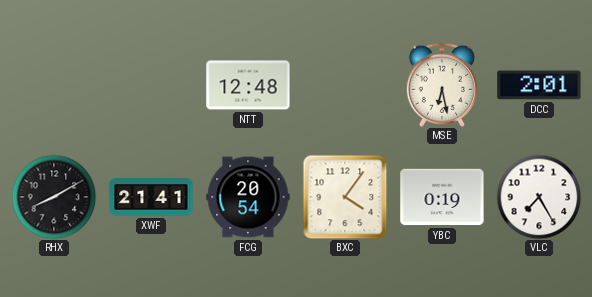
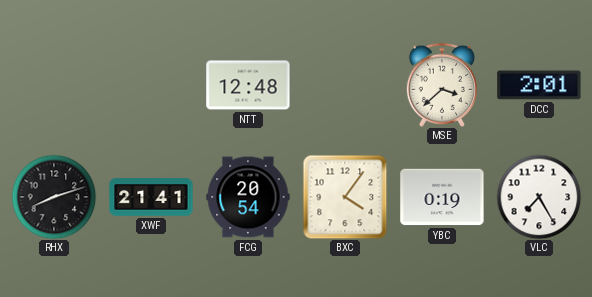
MSE: 6:28 -> 3:38
RHX: 8:10 -> 8:12
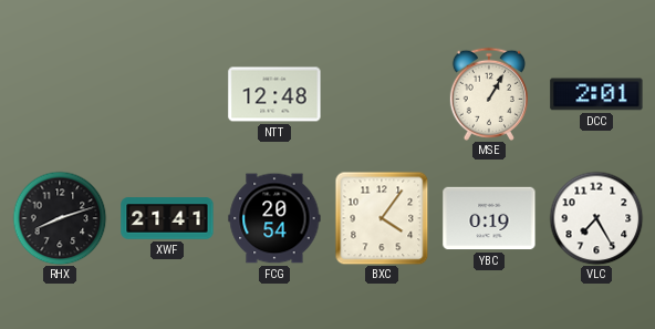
MSE: 3:38 -> 1:05
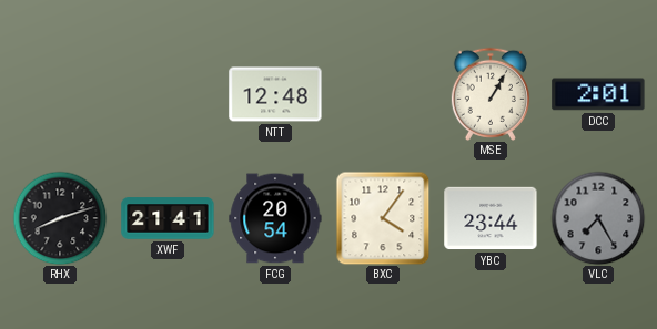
YBC: 0:19 -> 23:44
VLC dial: white -> grey
